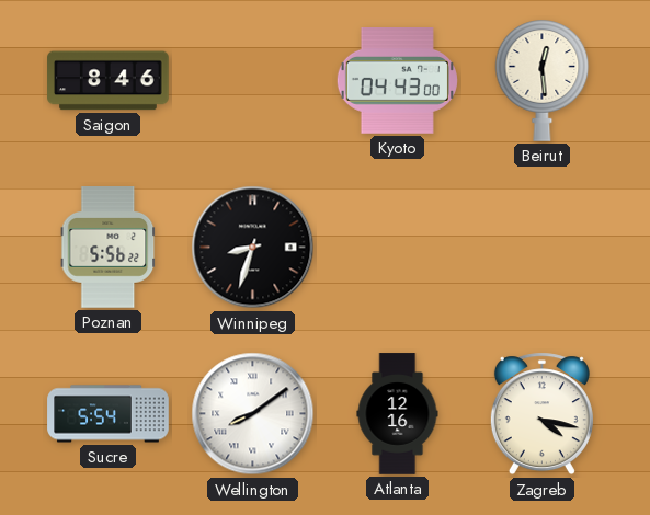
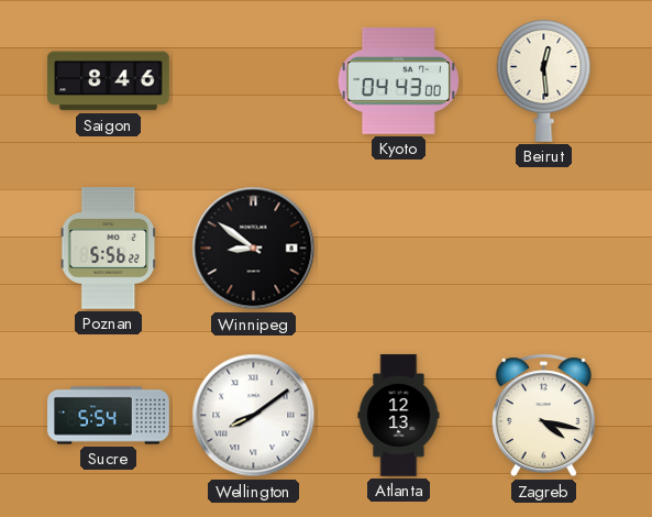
Winnipeg: 8:33 -> 8:51
Atlanta: 12:16 -> 12:13
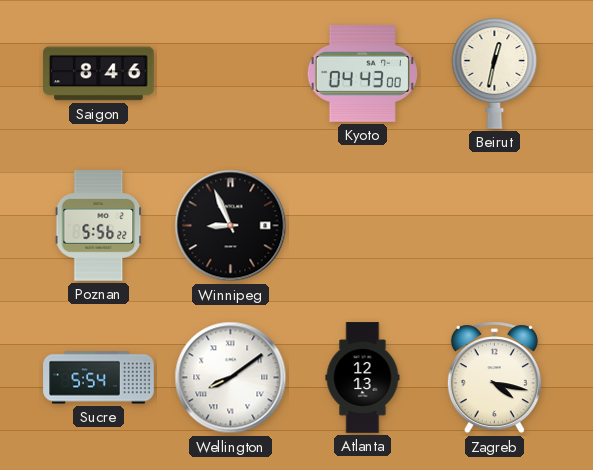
Beirut: 12:29 -> 12:32
Winnipeg: 8:51 -> 8:56
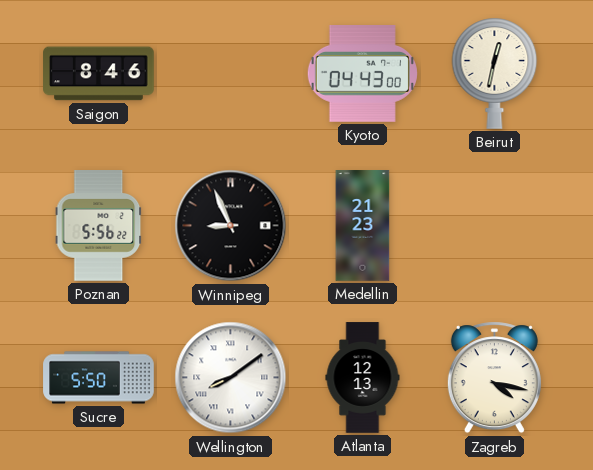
Medellin: none -> 21:23
Sucre: 5:54 -> 5:50
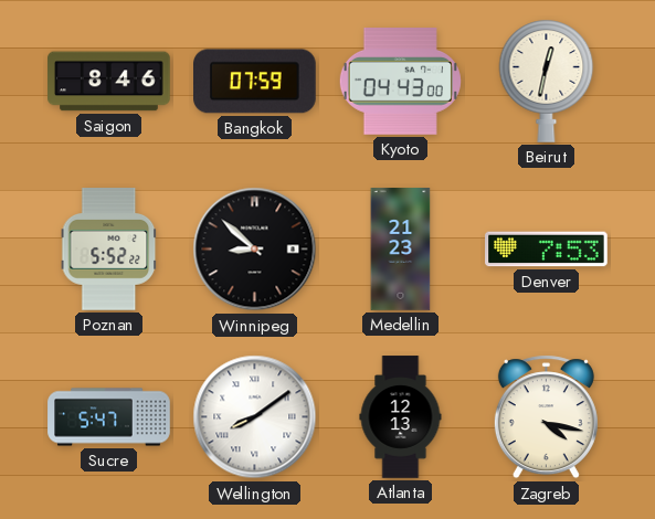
Bangkok: none -> 07:59
Poznan: 5:56 -> 5:52
Winnipeg: 8:56 -> 8:52
Denver: none -> 7:53
Sucre: 5:50 -> 5:47
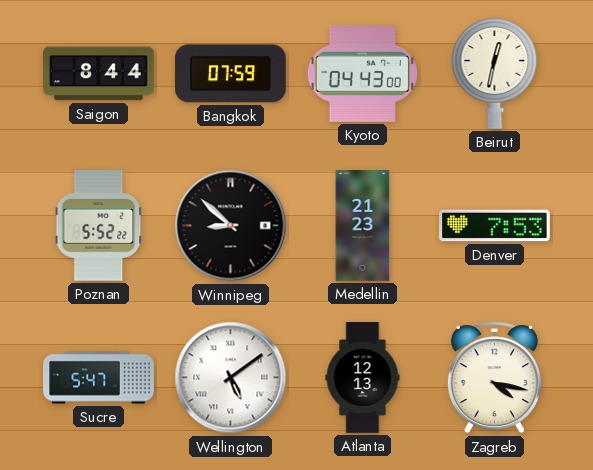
Saigon: 8:46 -> 8:44
Wellington: 8:09 -> 5:09
